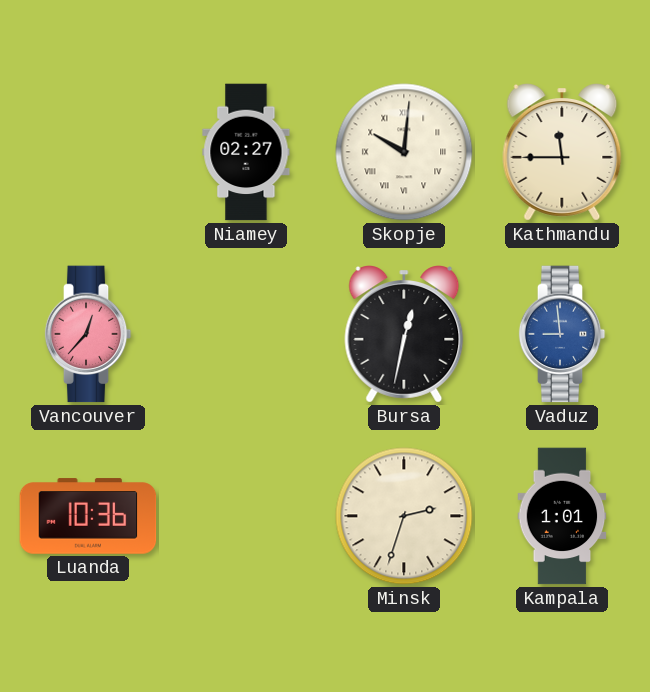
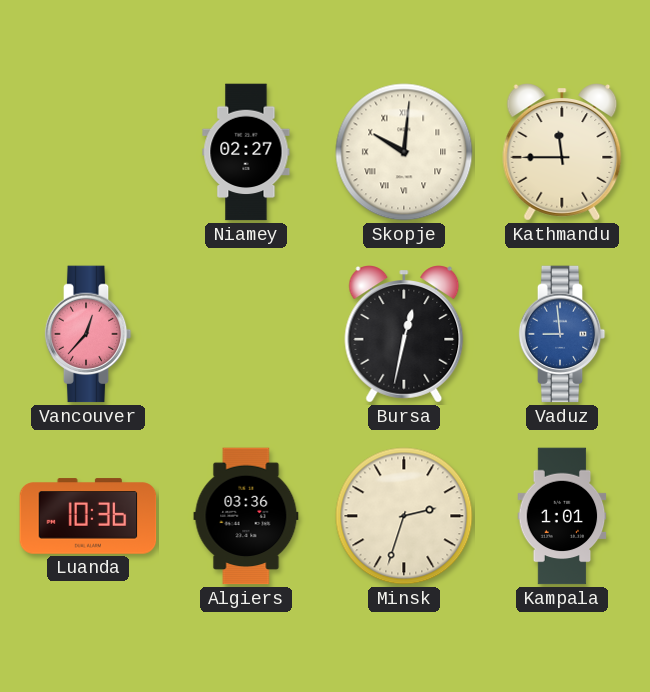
Algiers: none -> 03:36
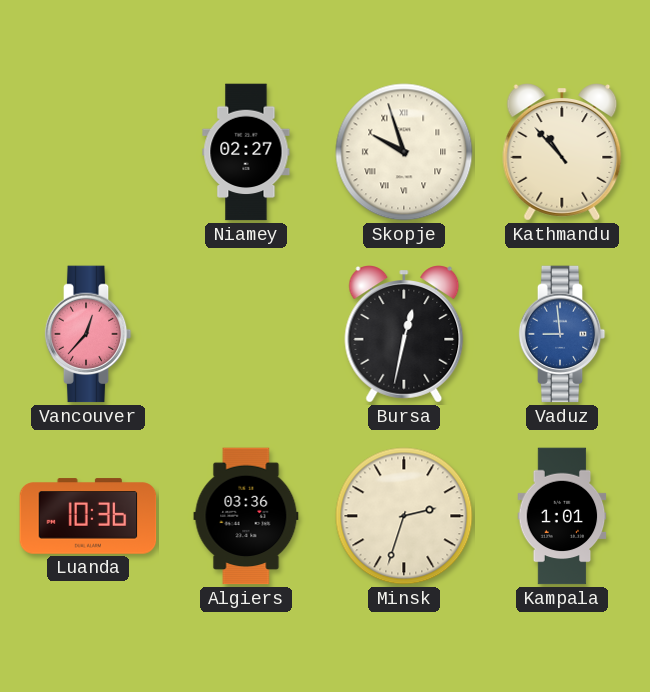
Skopje: 10:01 -> 9:57
Kathmandu: 11:45 -> 10:53
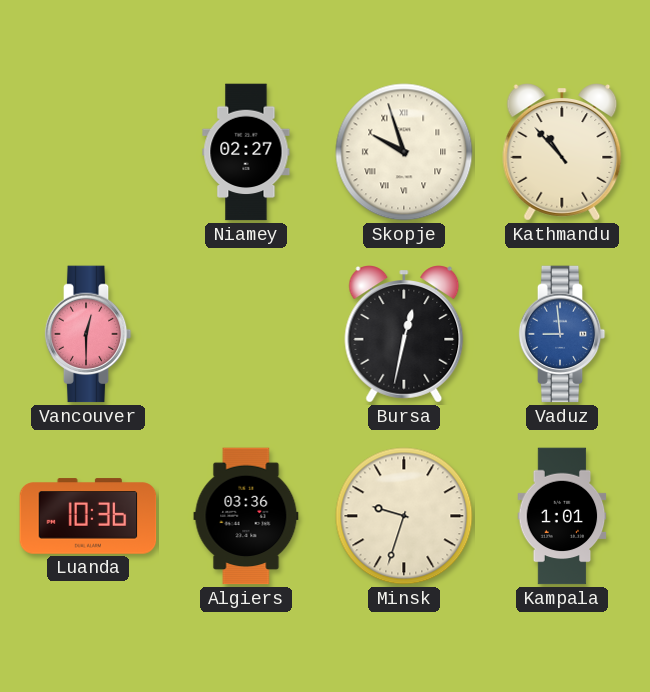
Vancouver: 12:37 -> 12:30
Minsk: 2:33 -> 9:33
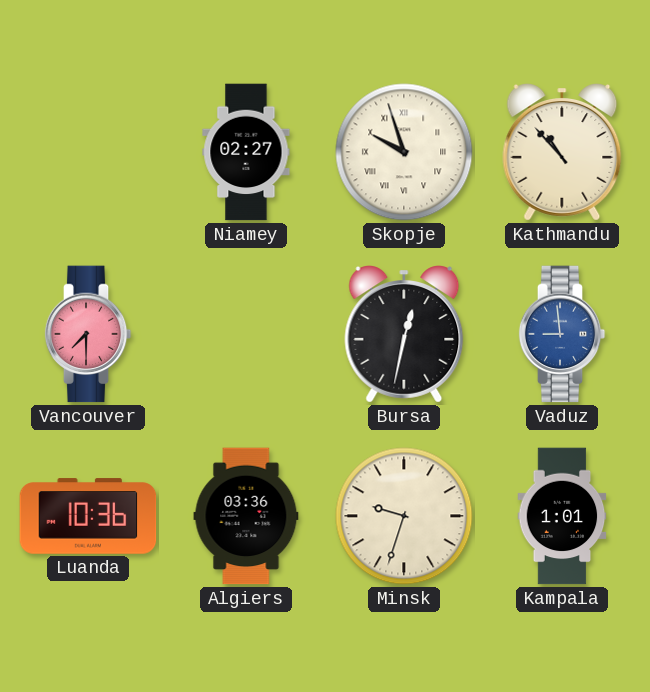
Vancouver: 12:30 -> 7:30
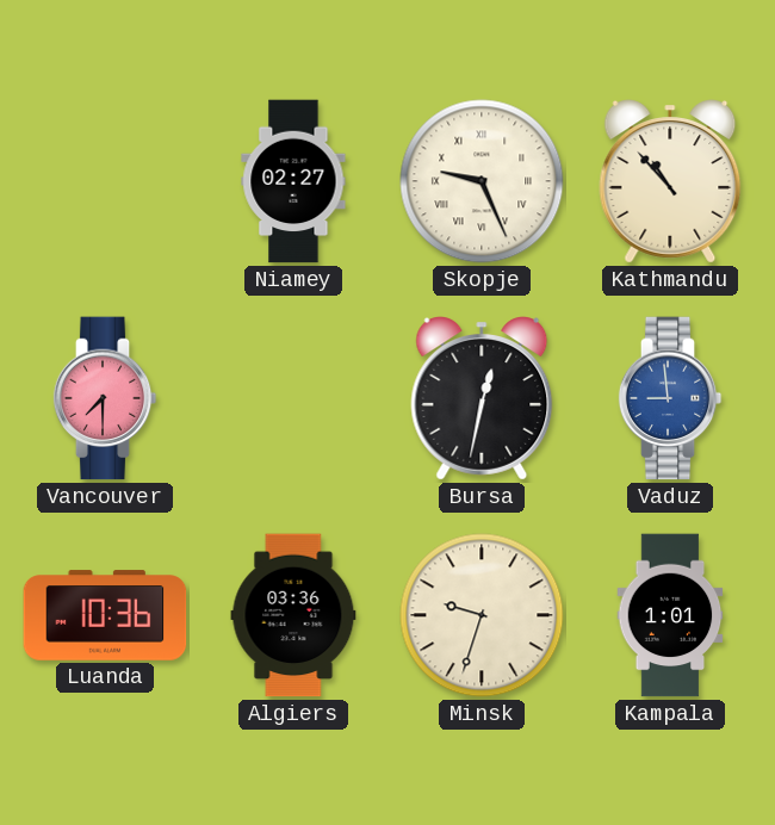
Skopje: 9:57 -> 9:26
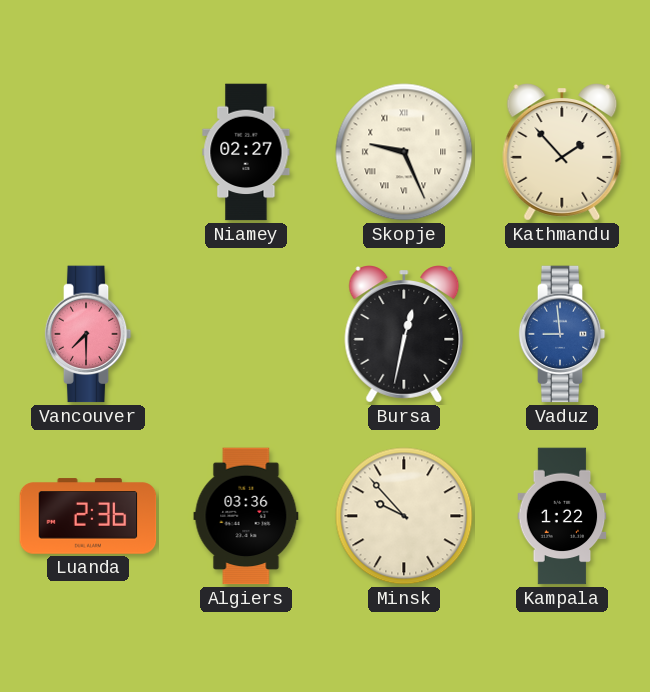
Kathmandu: 10:53 -> 1:53
Luanda: 10:36 -> 2:36
Minsk: 9:33 -> 9:53
Kampala: 1:01 -> 1:22
